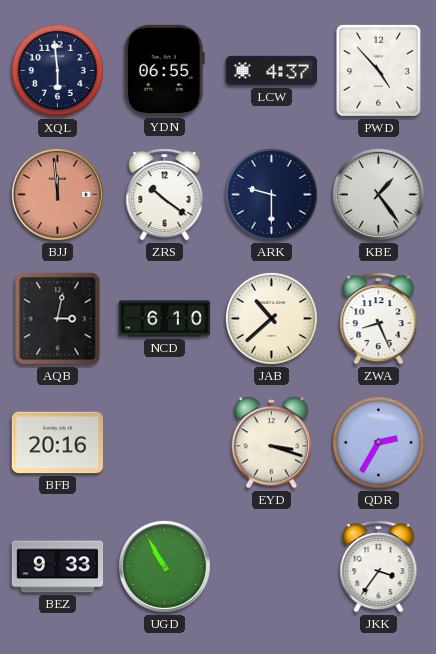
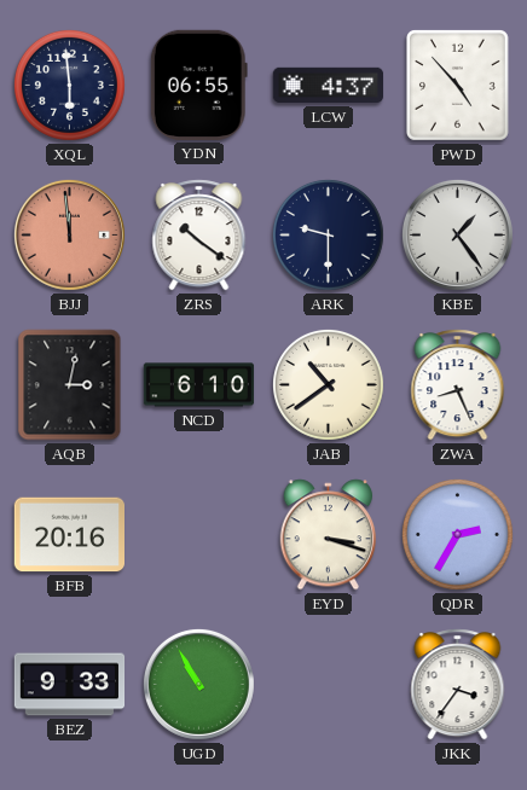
JAB: 10:38 -> 10:39
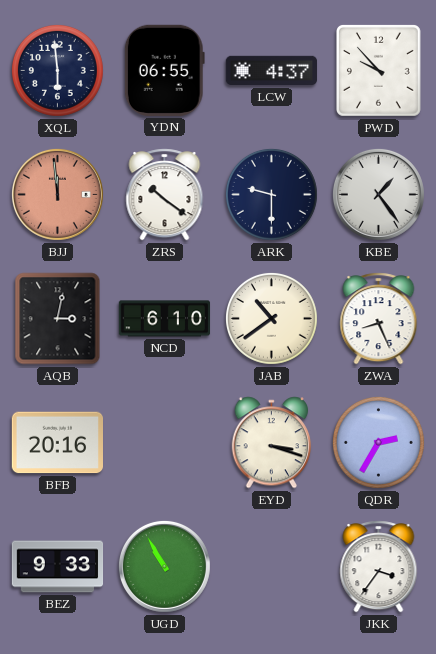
PWD: 4:53 -> 9:53
